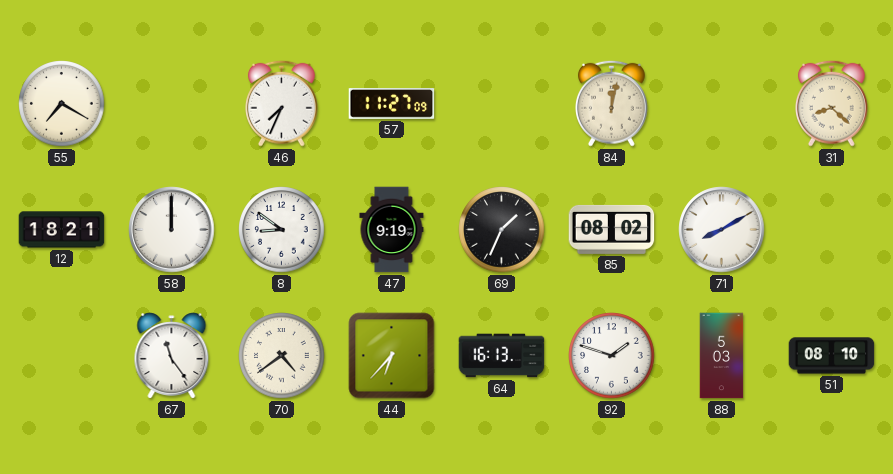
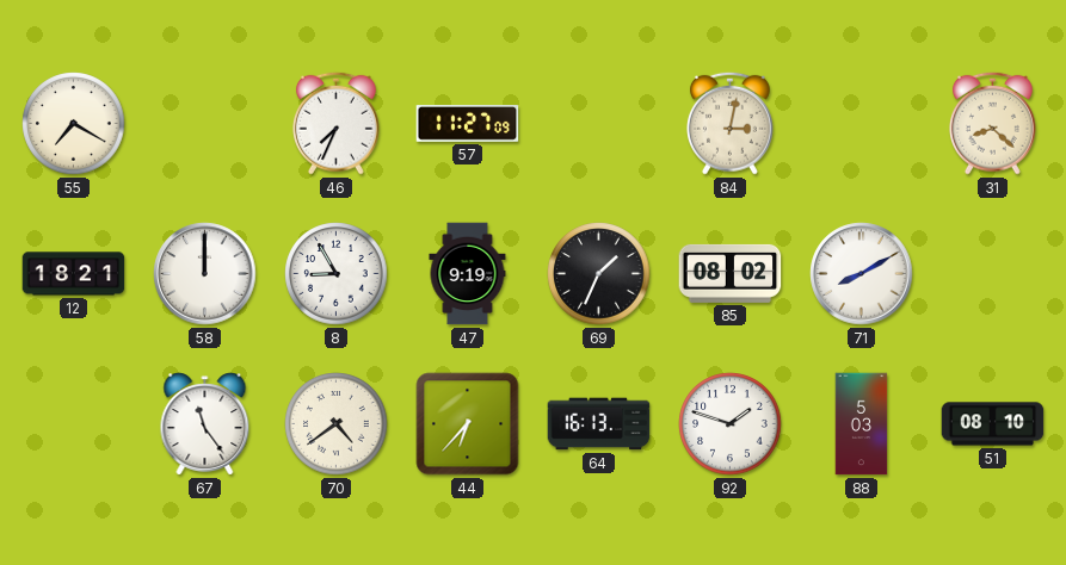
84: 12:02 -> 3:02
8: 8:51 -> 8:55
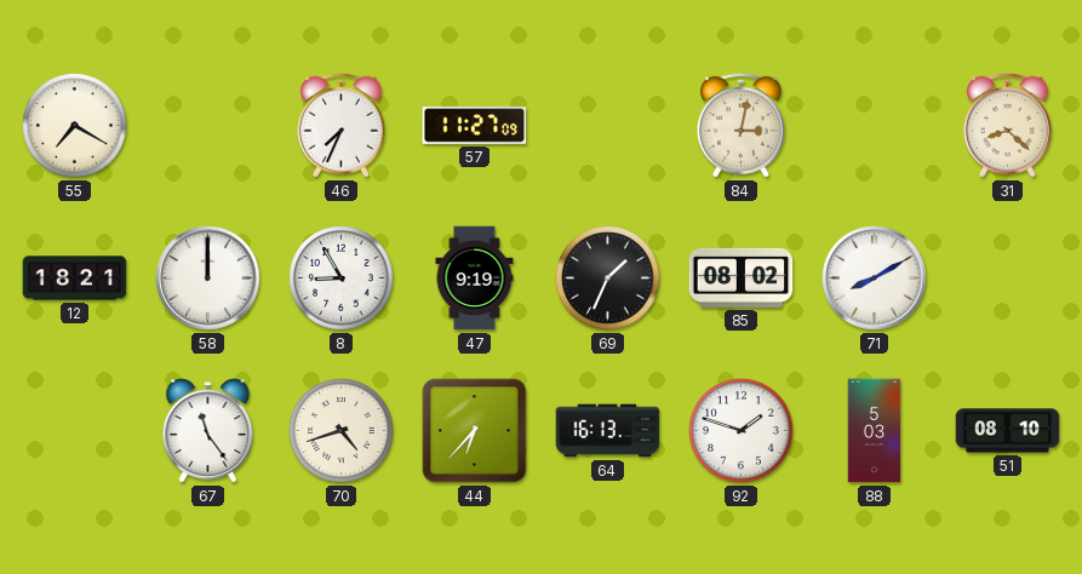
70: 4:39 -> 4:42
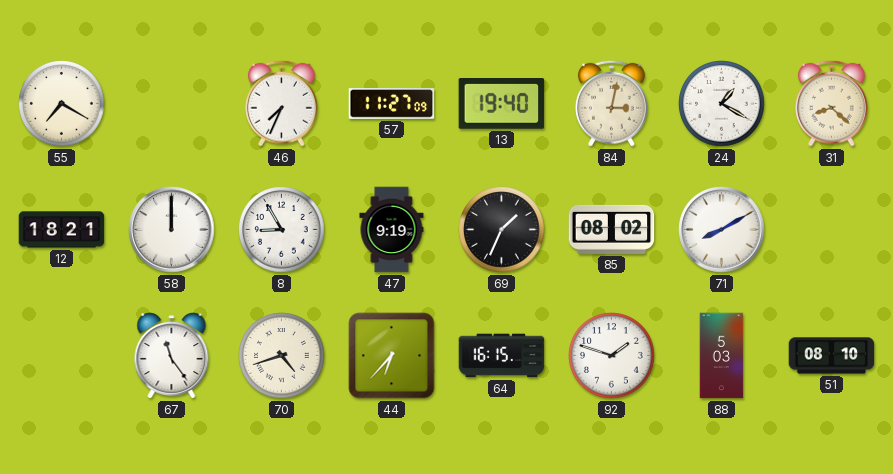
13: none -> 19:40
24: none -> 1:20
64: 16:13 -> 16:15
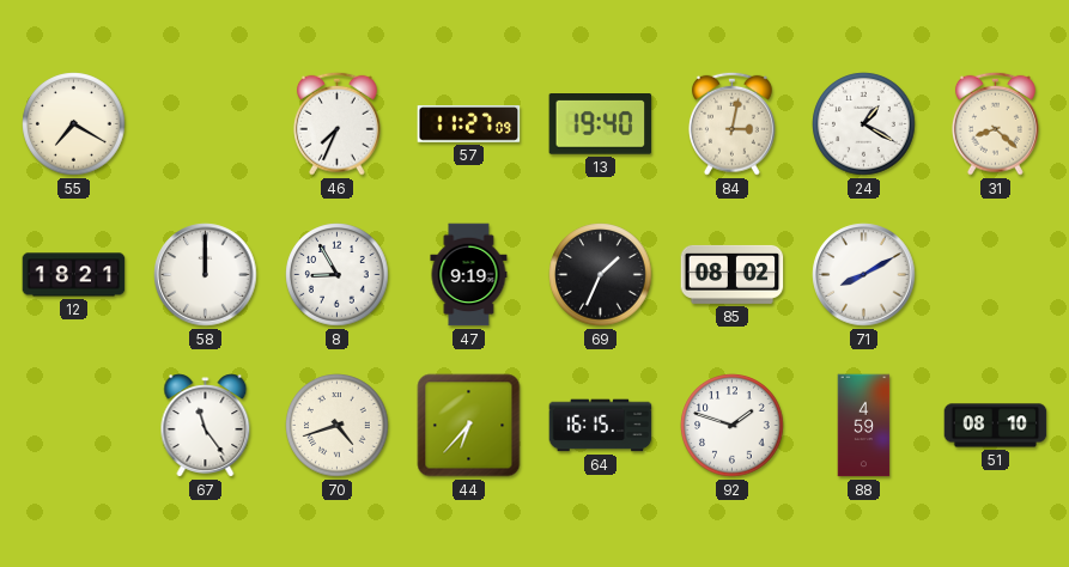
88: 5:03 -> 4:59
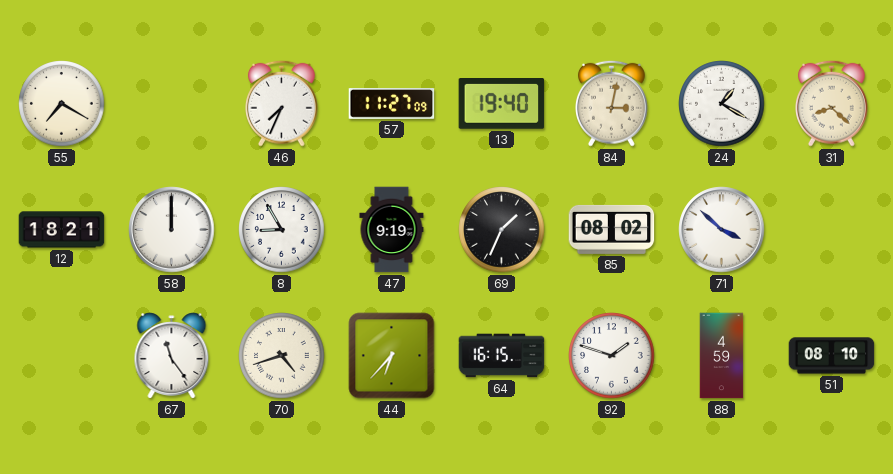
71: 8:10 -> 3:52
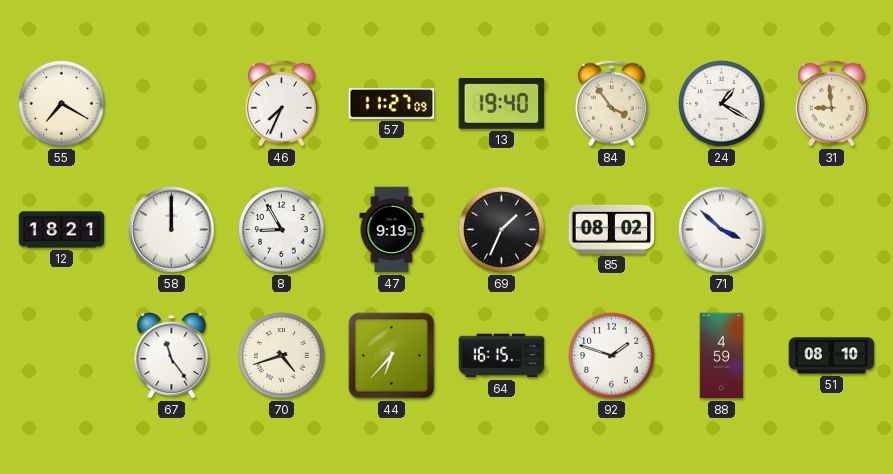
84: 3:02 -> 3:54
31: 8:22 -> 8:59
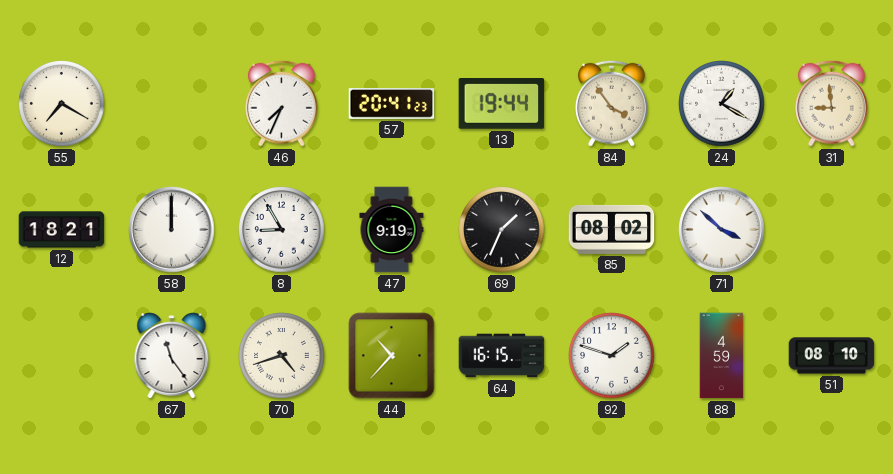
57: 11:27 -> 20:41
13: 19:40 -> 19:44
44: 6:37 -> 10:37
